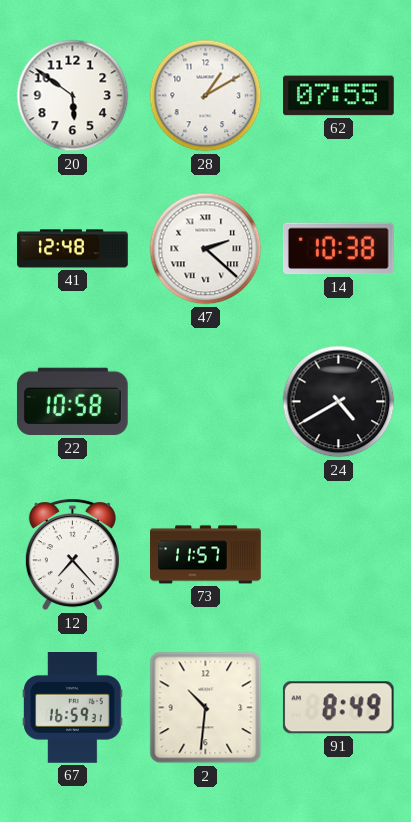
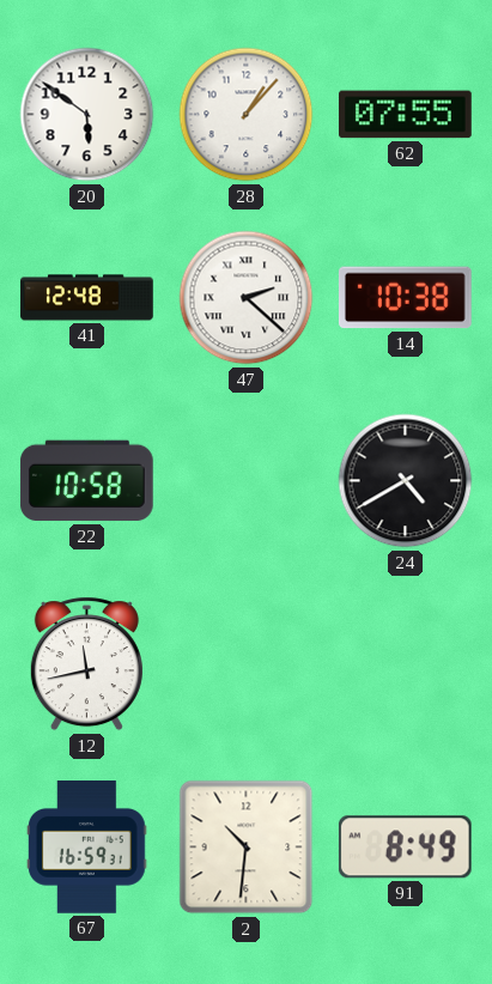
28: 1:10 -> 1:07
12: 7:23 -> 11:43
73: 11:57 -> none
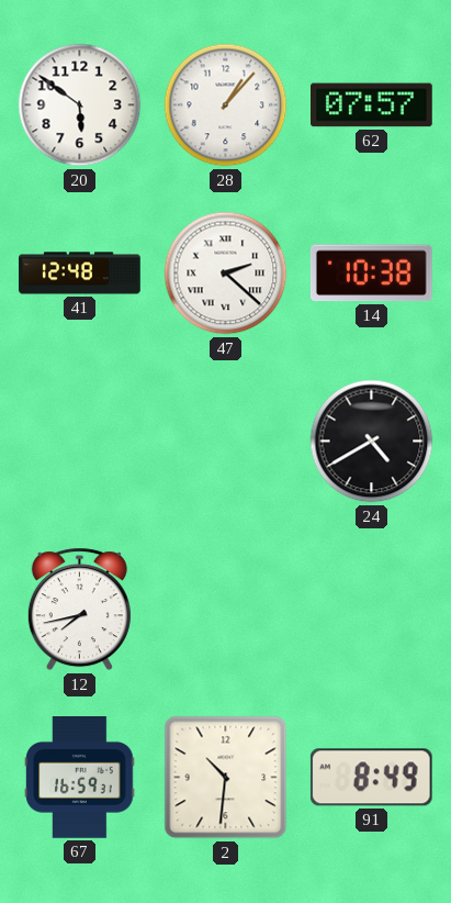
62: 07:55 -> 07:57
22: 10:58 -> none
12: 11:43 -> 7:43
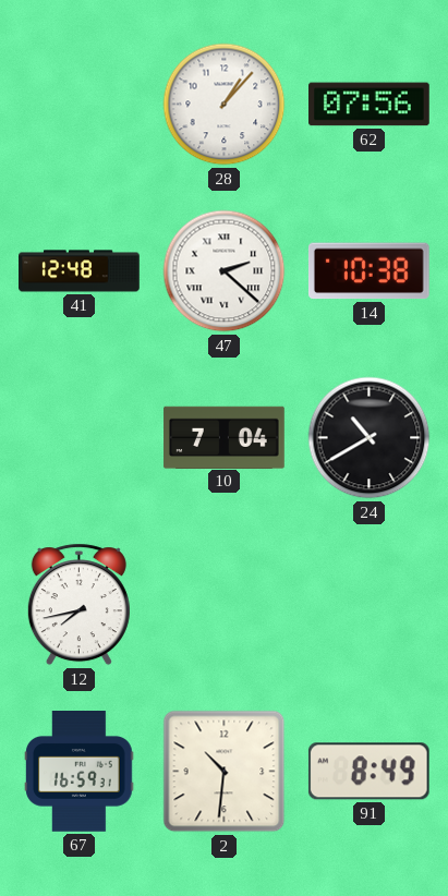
20: 5:51 -> none
62: 07:57 -> 07:56
10: none -> 7:04
24: 4:40 -> 10:40
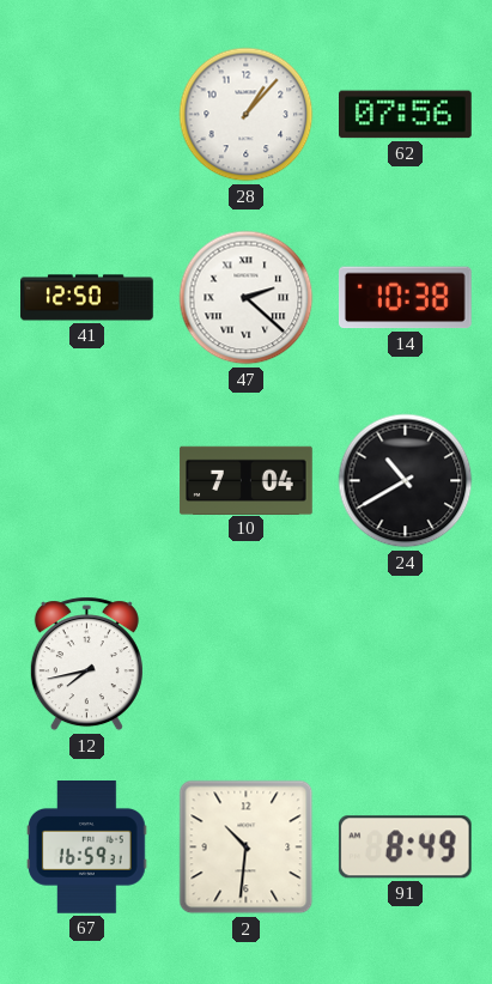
41: 12:48 -> 12:50
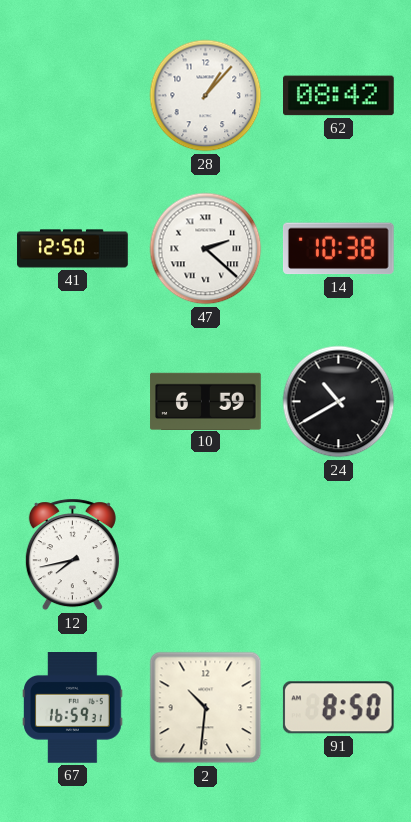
62: 07:56 -> 08:42
10: 7:04 -> 6:59
91: 8:49 -> 8:50
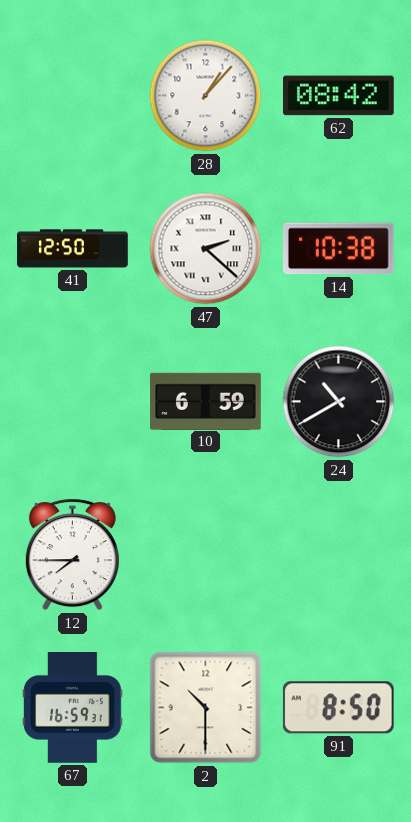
12: 7:43 -> 7:45
2: 10:31 -> 10:30
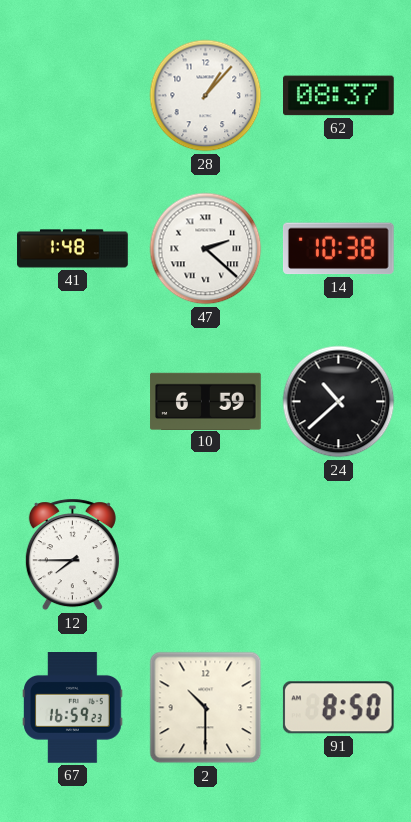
62: 08:42 -> 08:37
41: 12:50 -> 1:48
24: 10:40 -> 10:38
67: 16:59:31 -> 16:59:23
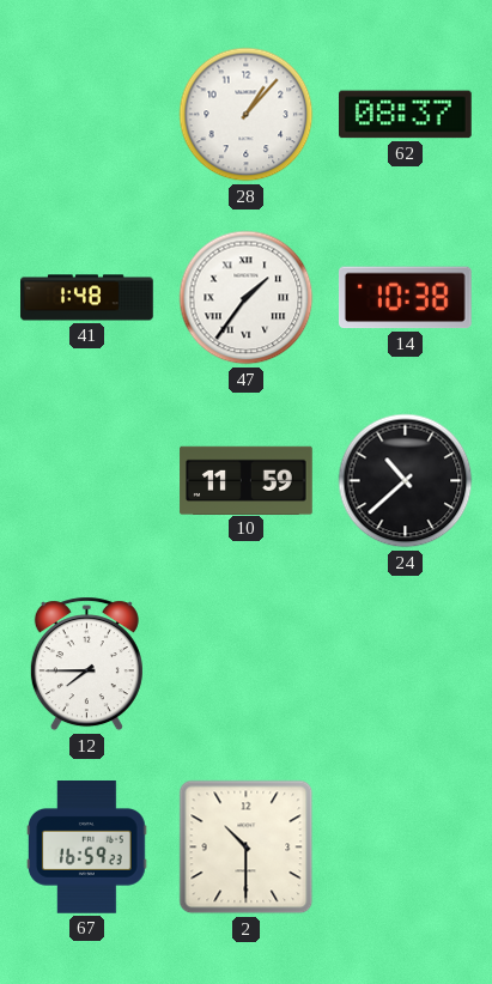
47: 2:22 -> 1:36
10: 6:59 -> 11:59
91: 8:50 -> none
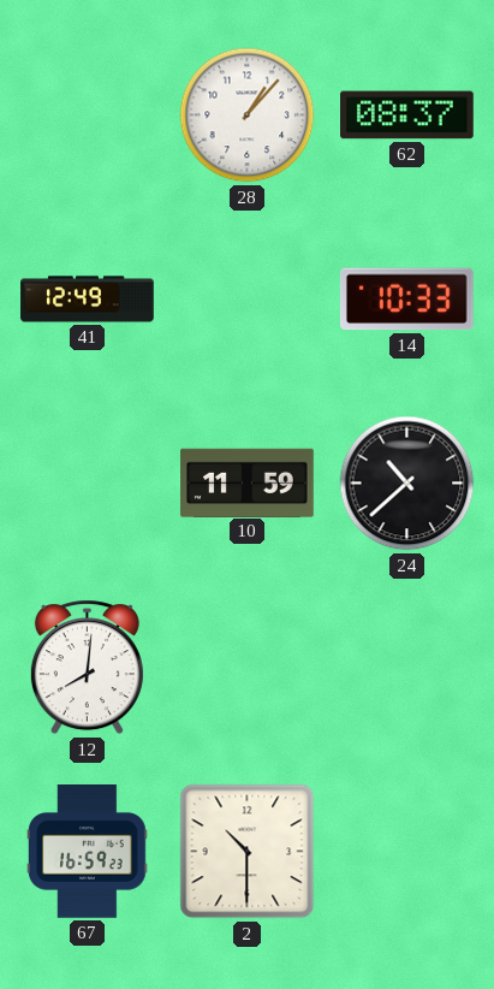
41: 1:48 -> 12:49
47: 1:36 -> none
14: 10:38 -> 10:33
12: 7:45 -> 8:01
